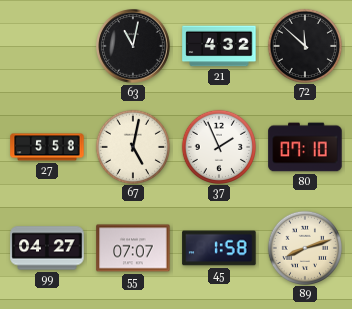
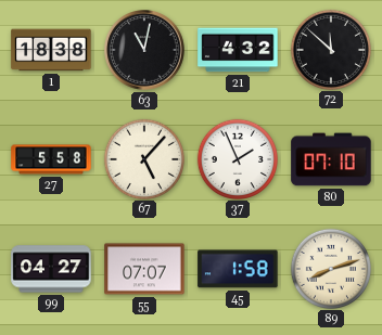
1: none -> 18:38
67: 5:02 -> 5:07
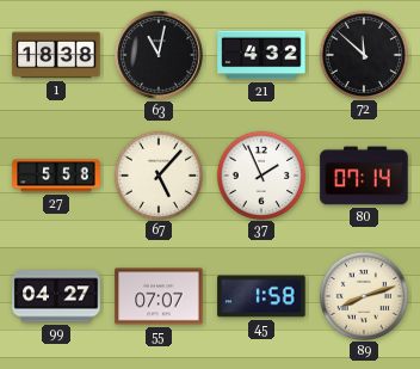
80: 07:10 -> 07:14
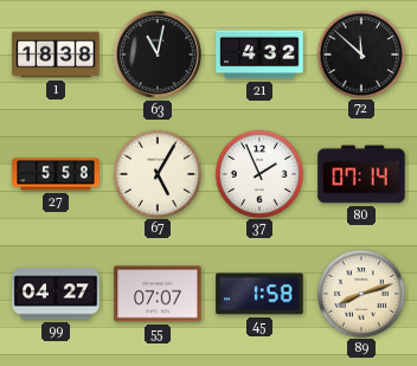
67: 5:07 -> 5:05
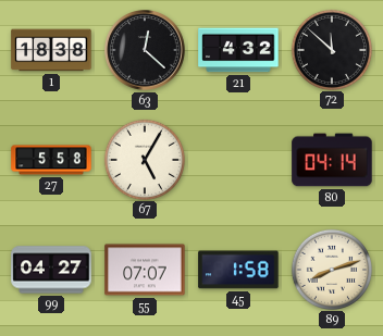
63: 11:02 -> 12:22
37: 1:56 -> none
80: 07:14 -> 04:14
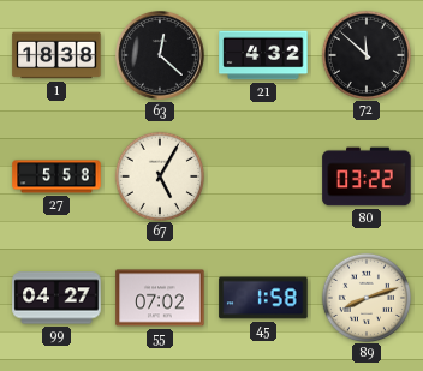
80: 04:14 -> 03:22
55: 07:07 -> 07:02
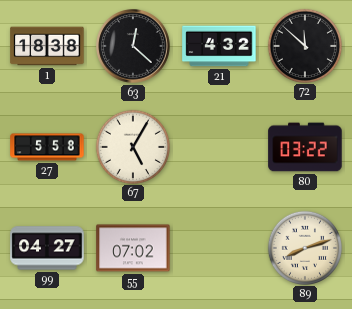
45: 1:58 -> none
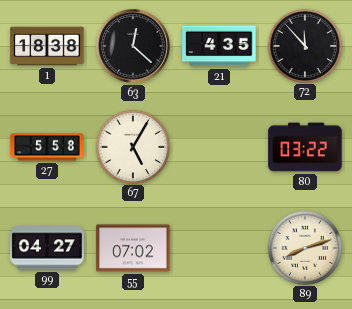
21: 4:32 -> 4:35
72: 11:52 -> 11:53
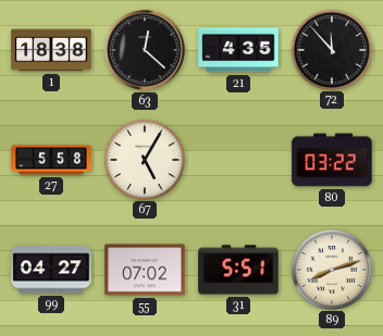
31: none -> 5:51
